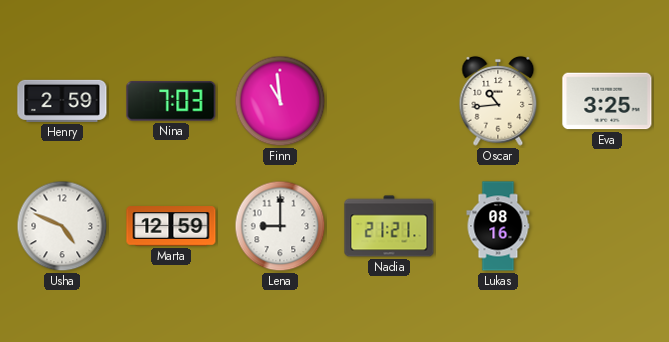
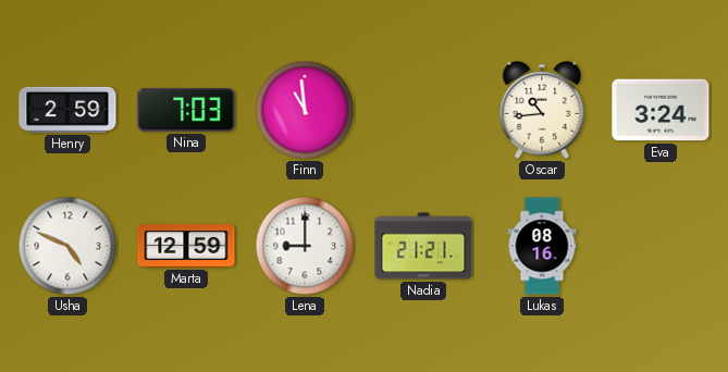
Eva: 3:25 -> 3:24
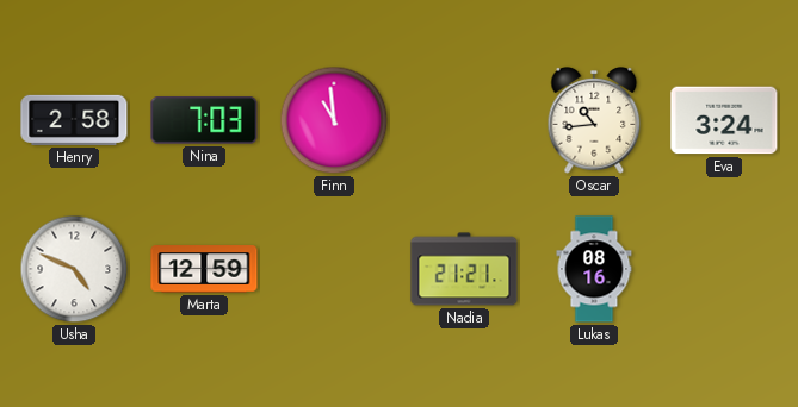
Henry: 2:59 -> 2:58
Lena: 9:00 -> none
